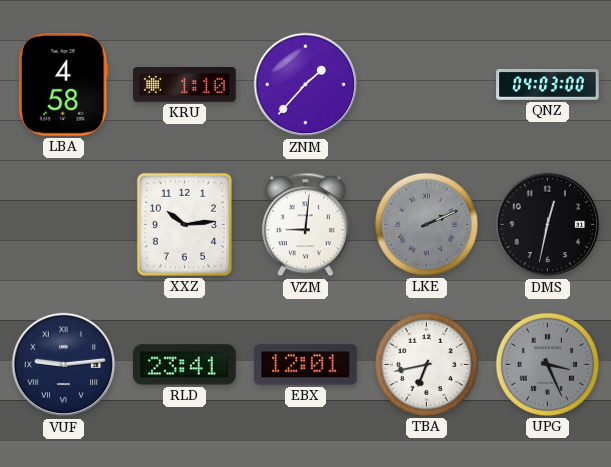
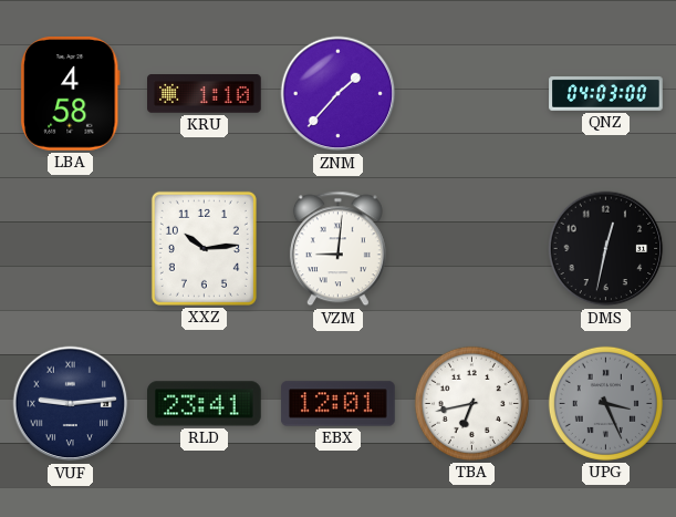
LKE: 2:11 -> none
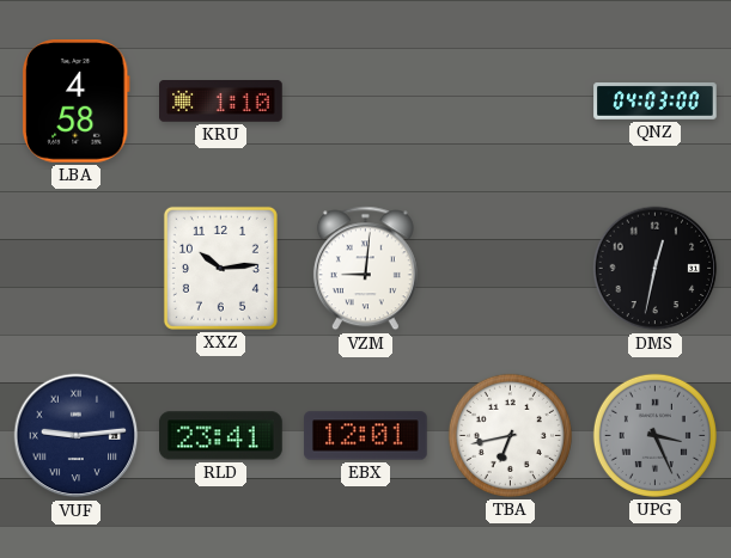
ZNM: 1:37 -> none
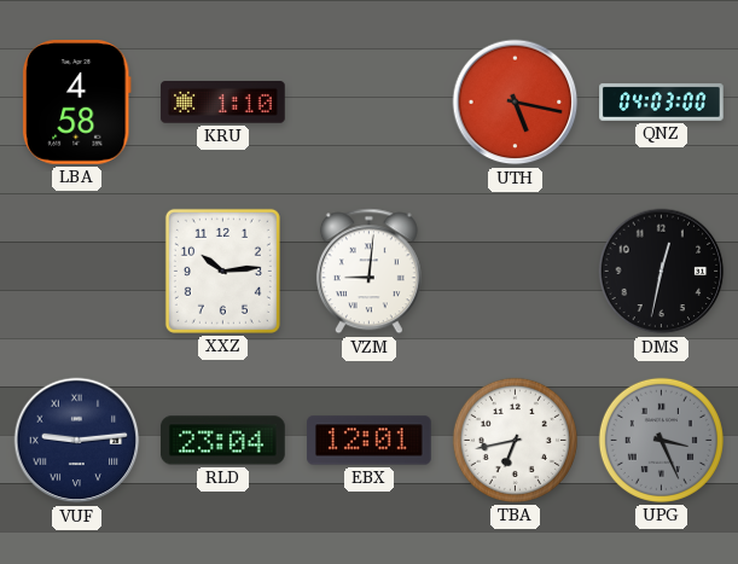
UTH: none -> 5:17
RLD: 23:41 -> 23:04
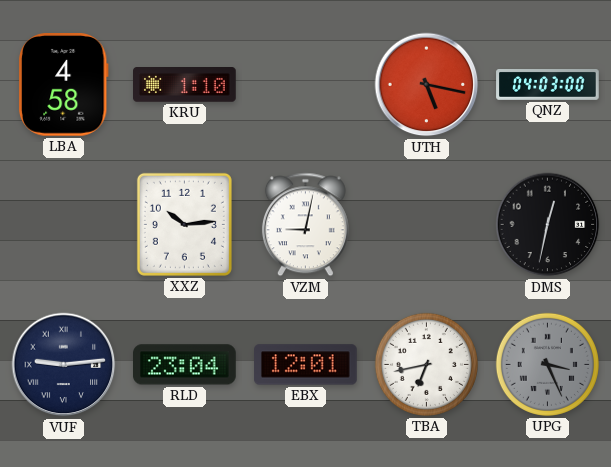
VZM: 9:01 -> 9:02
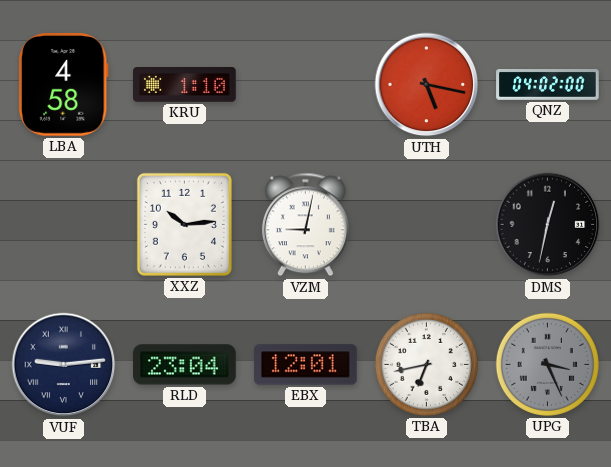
QNZ: 04:03 -> 04:02
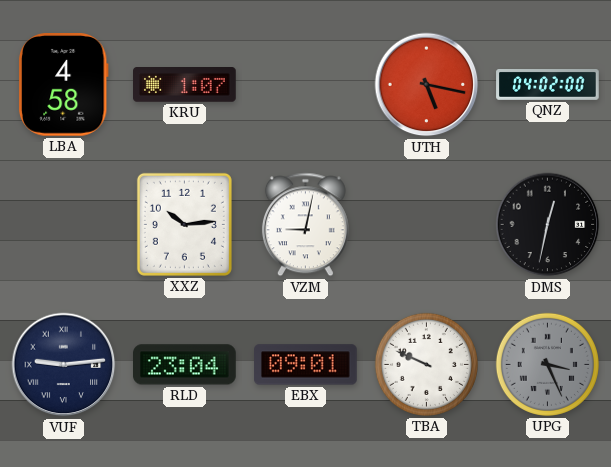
KRU: 1:10 -> 1:07
EBX: 12:01 -> 09:01
TBA: 6:43 -> 9:49
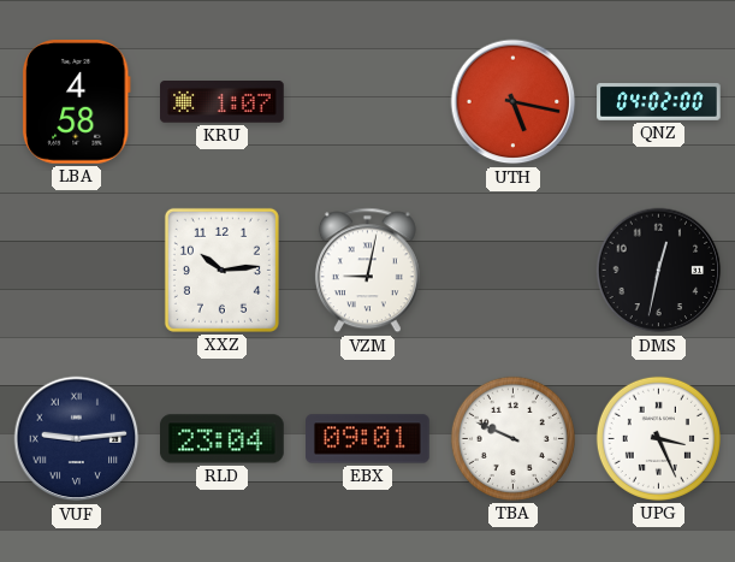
UPG dial: grey -> white
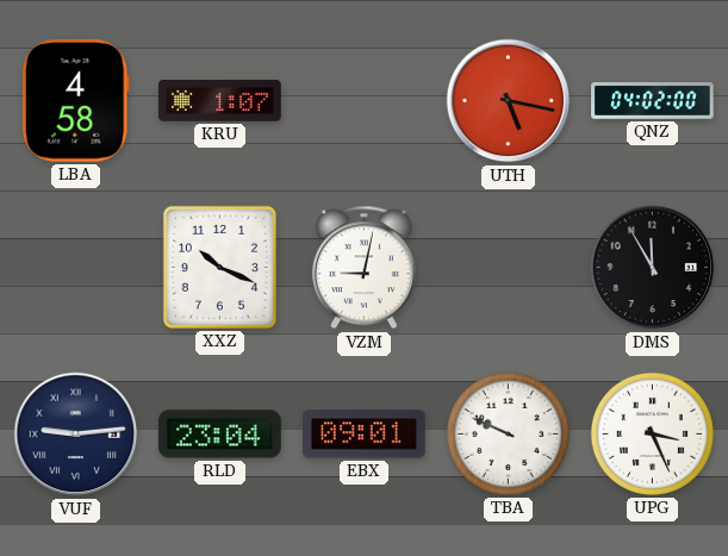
XXZ: 10:14 -> 10:19
DMS: 12:32 -> 11:55
